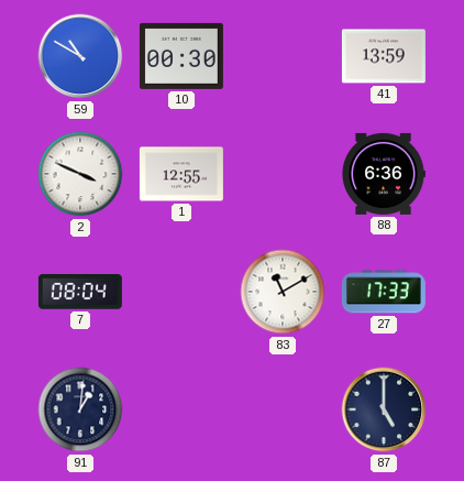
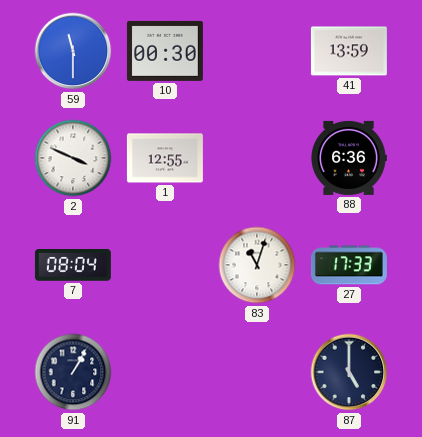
59: 10:50 -> 11:30
83: 11:10 -> 11:03
91: 1:01 -> 1:05
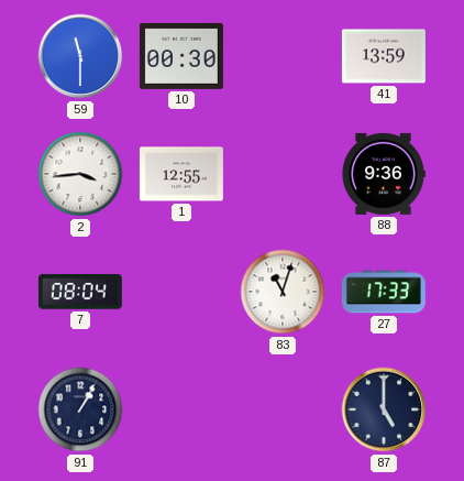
2: 3:49 -> 3:44
88: 6:36 -> 9:36
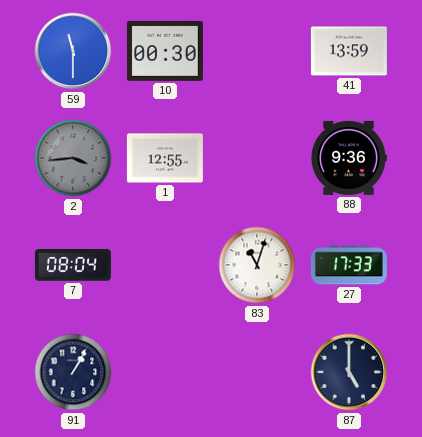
2 dial: white -> grey
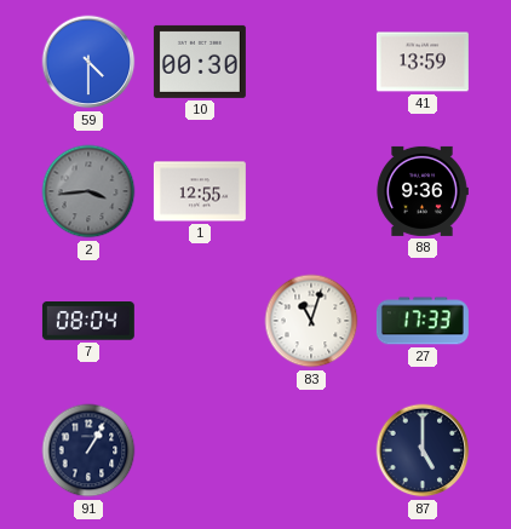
59: 11:30 -> 4:30
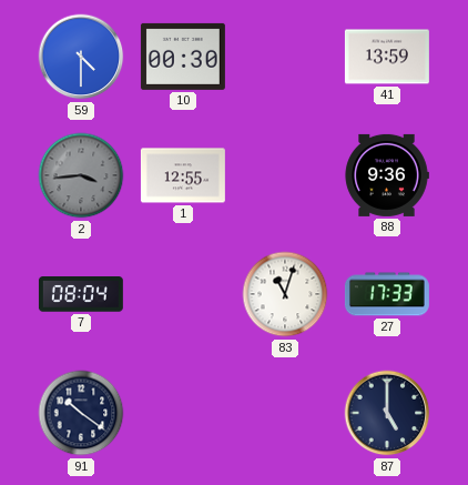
91: 1:05 -> 10:21
